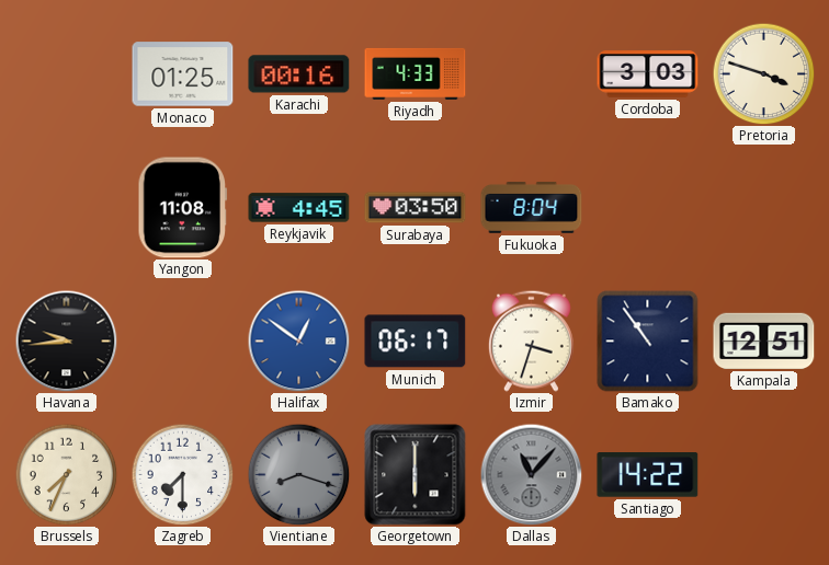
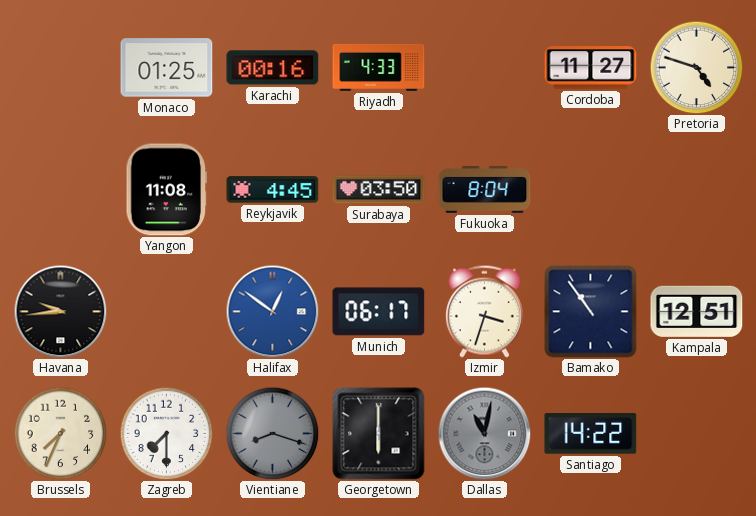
Cordoba: 3:03 -> 11:27
Pretoria: 3:48 -> 4:48
Dallas: 11:07 -> 11:02
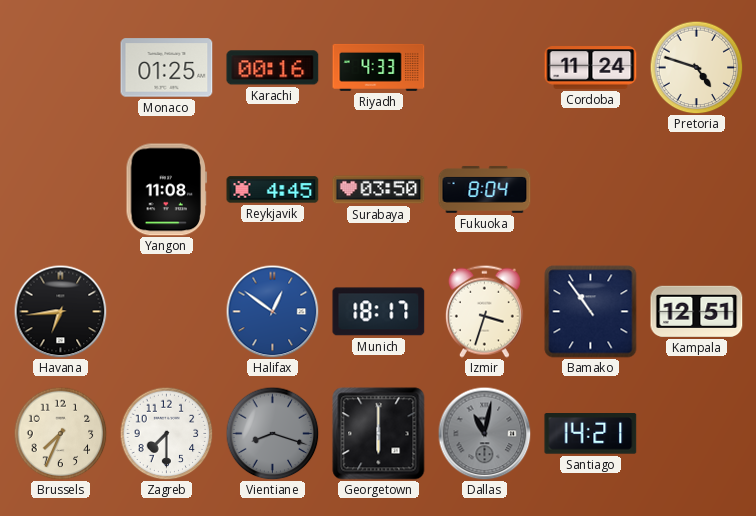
Cordoba: 11:27 -> 11:24
Havana: 9:44 -> 6:44
Munich: 06:17 -> 18:17
Santiago: 14:22 -> 14:21
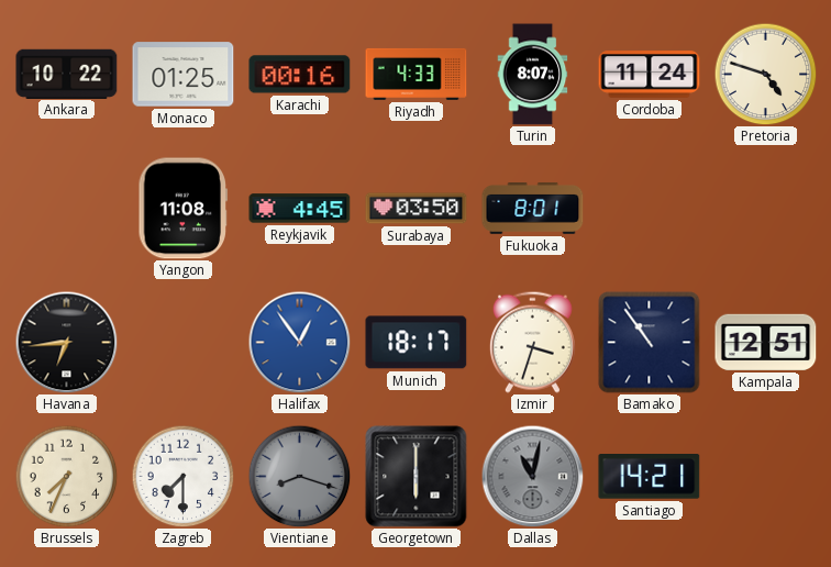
Ankara: none -> 10:22
Turin: none -> 8:07
Fukuoka: 8:04 -> 8:01
Halifax: 12:51 -> 12:54
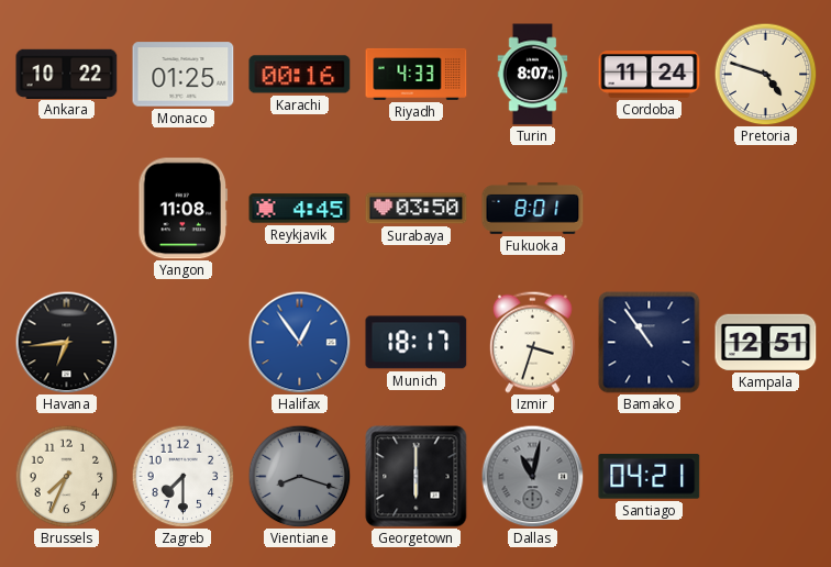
Santiago: 14:21 -> 04:21
